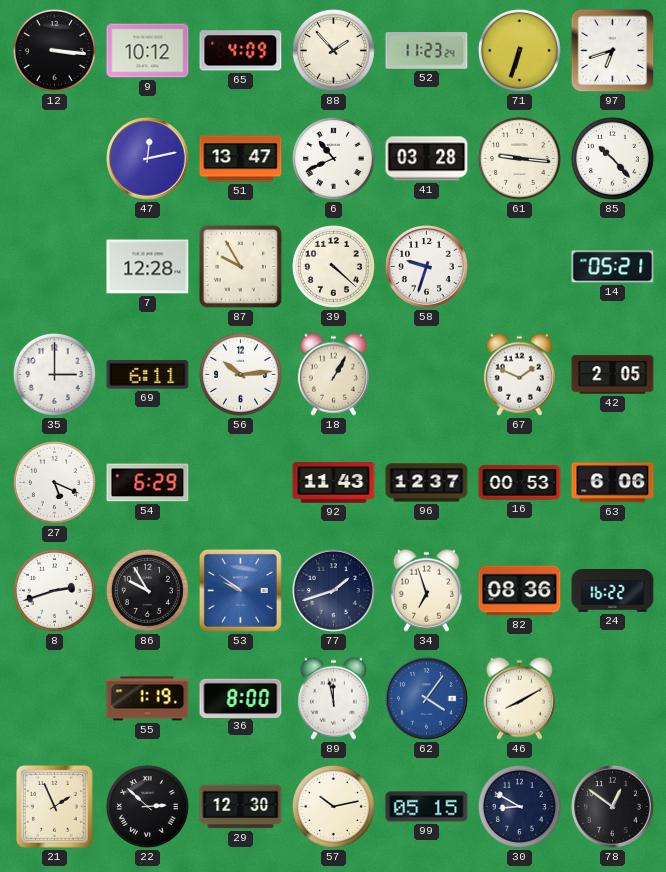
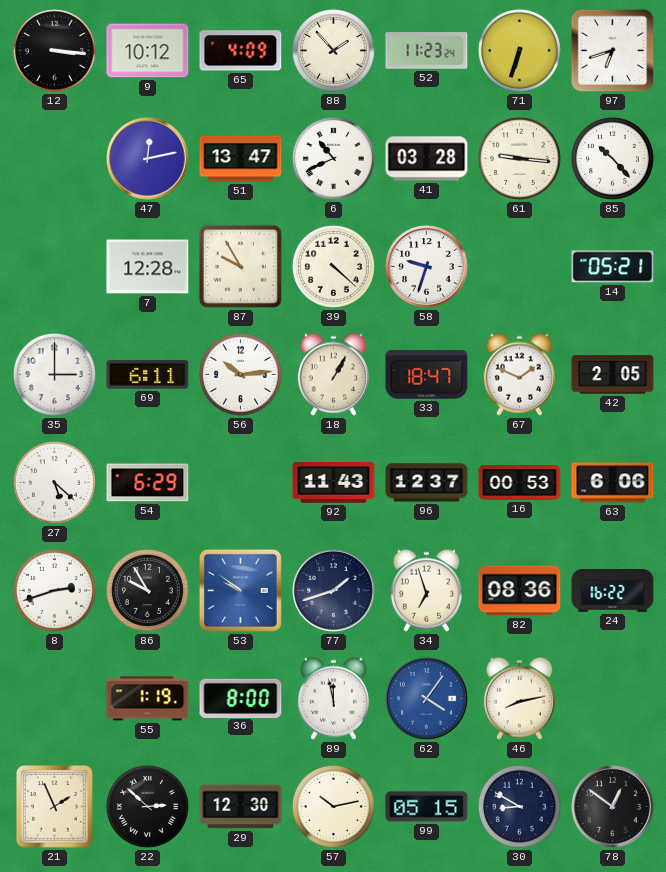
33: none -> 18:47
27: 5:19 -> 5:22
46: 8:10 -> 8:13
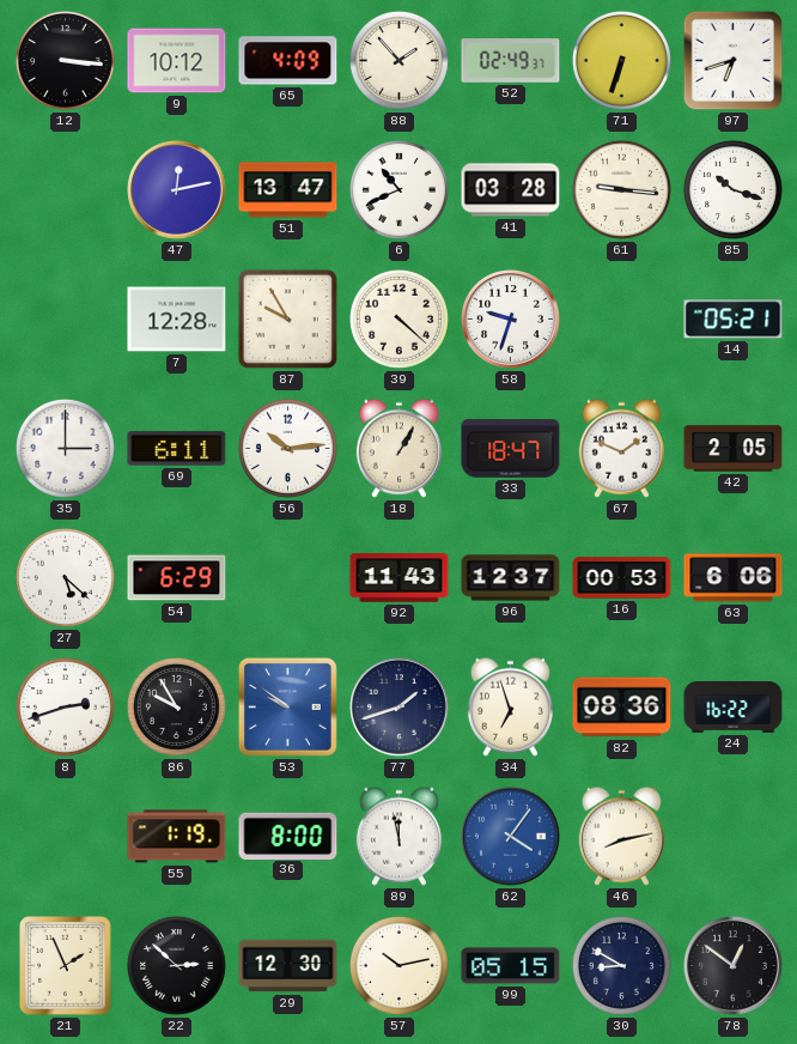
52: 11:23 -> 02:49
85: 10:23 -> 10:18
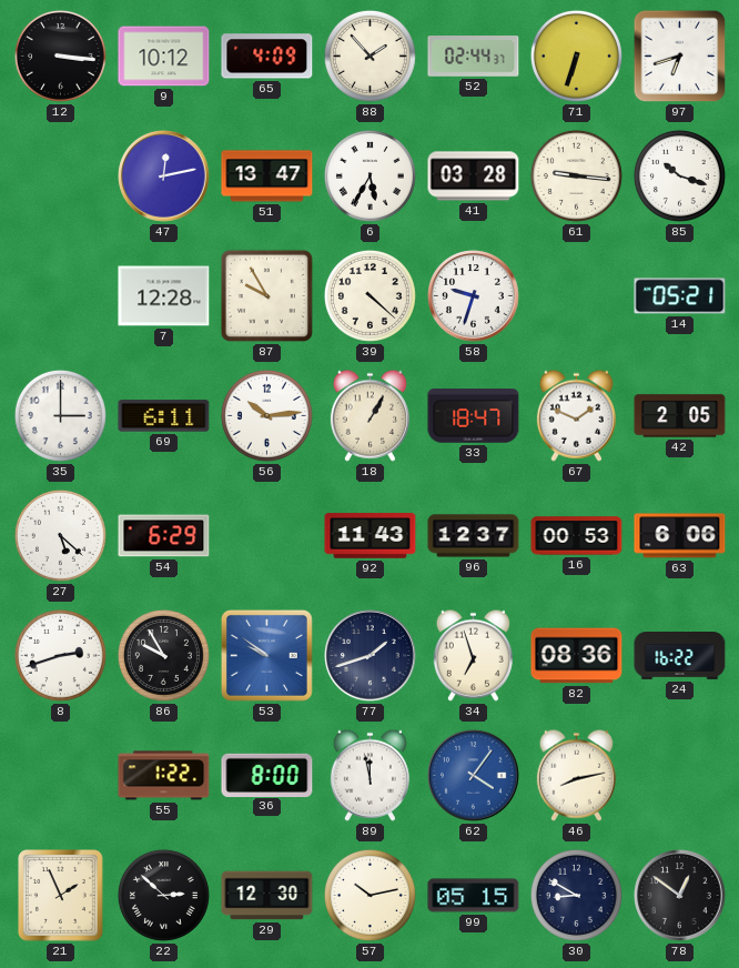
52: 02:49 -> 02:44
6: 10:41 -> 5:35
55: 1:19 -> 1:22
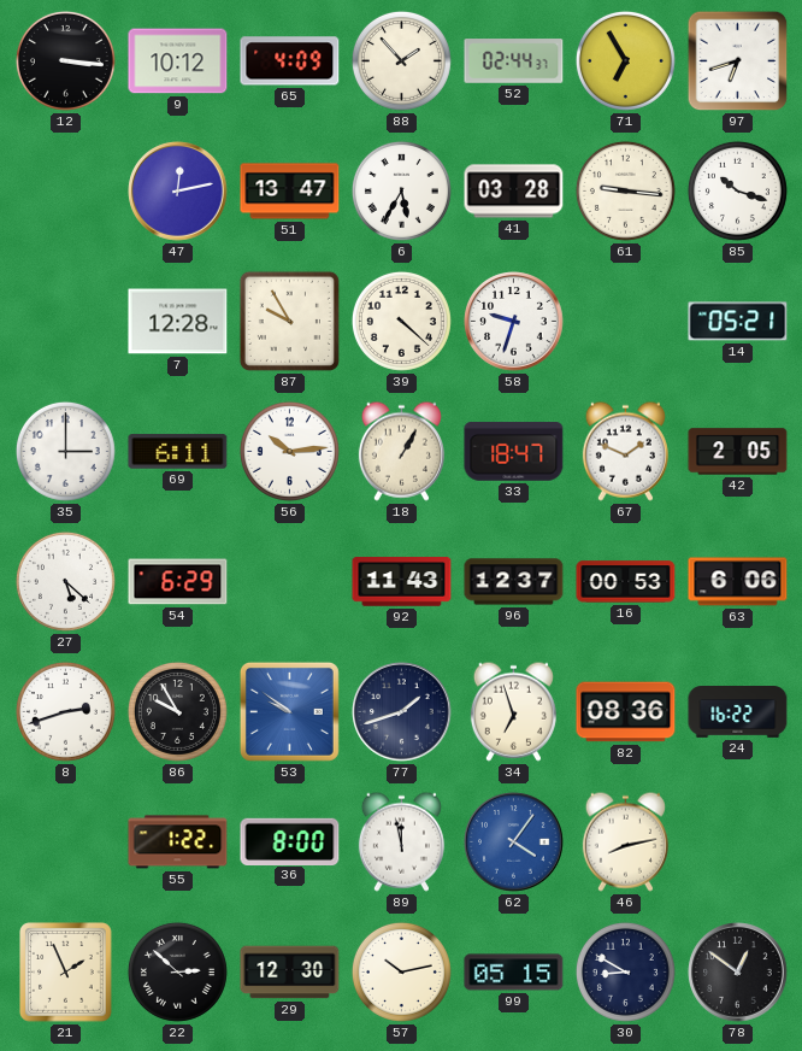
71: 6:33 -> 6:55
